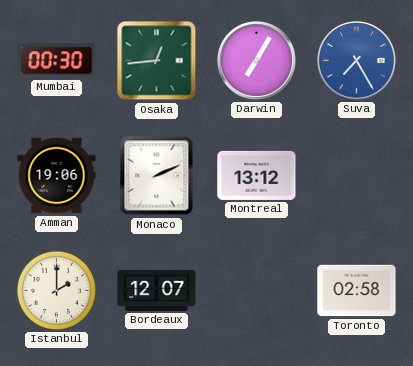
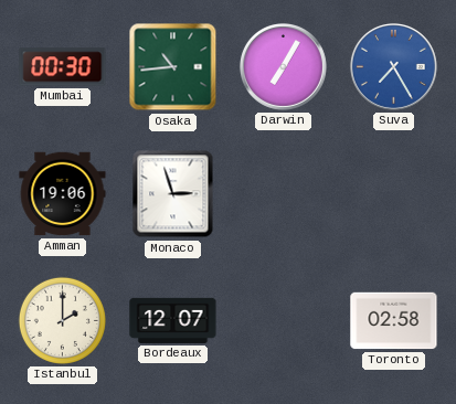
Osaka: 12:44 -> 10:44
Monaco: 2:11 -> 2:57
Montreal: 13:12 -> none
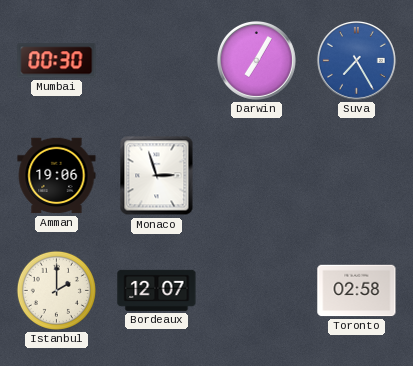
Osaka: 10:44 -> none
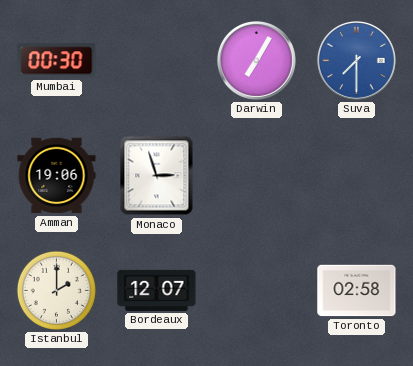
Suva: 7:25 -> 7:30
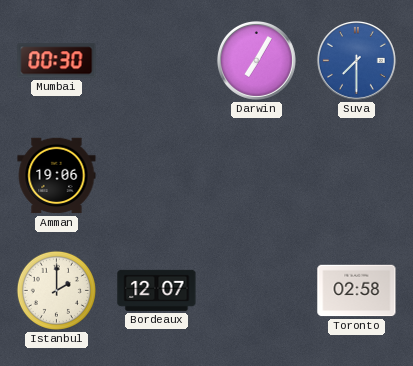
Monaco: 2:57 -> none
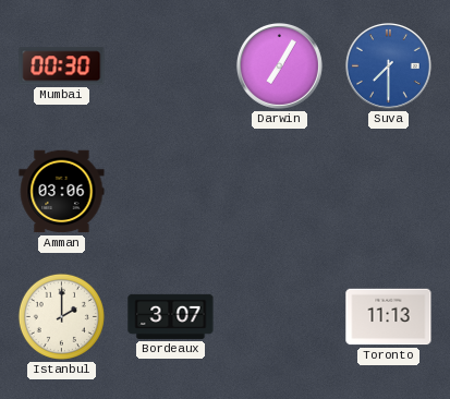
Amman: 19:06 -> 03:06
Bordeaux: 12:07 -> 3:07
Toronto: 02:58 -> 11:13
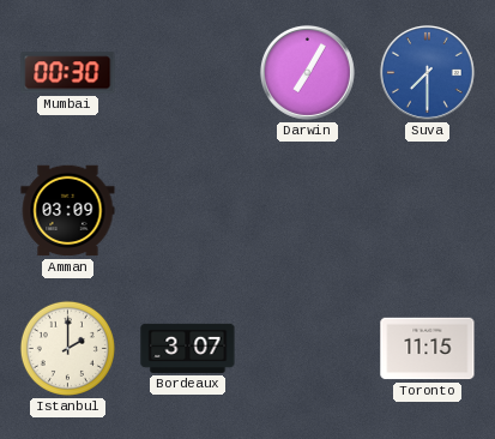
Amman: 03:06 -> 03:09
Toronto: 11:13 -> 11:15
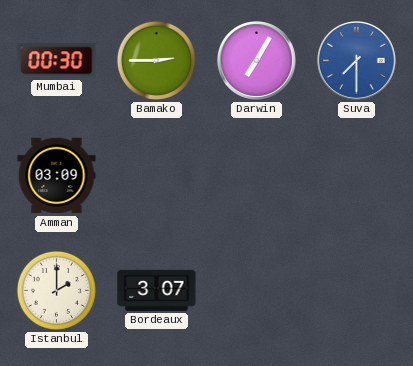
Bamako: none -> 2:45
Toronto: 11:15 -> none
